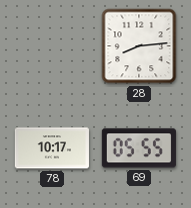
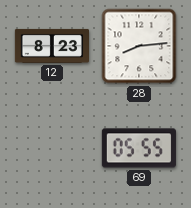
12: none -> 8:23
78: 10:17 -> none
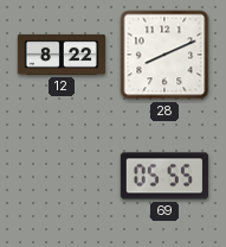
12: 8:23 -> 8:22
28: 8:14 -> 8:11
